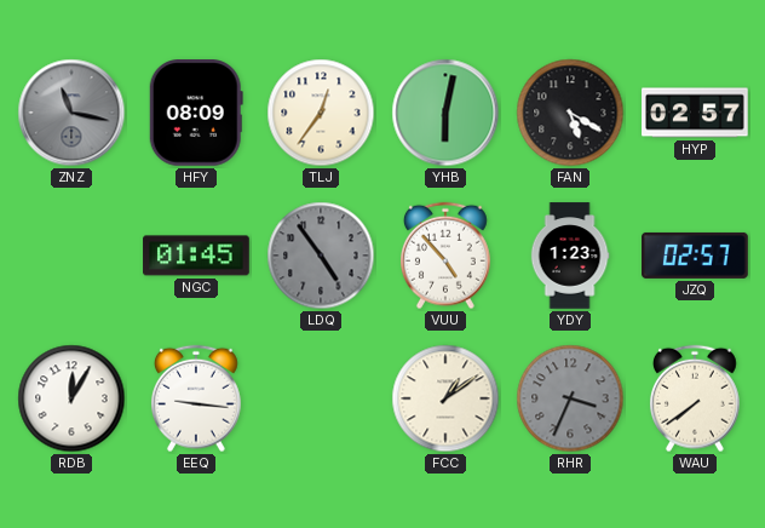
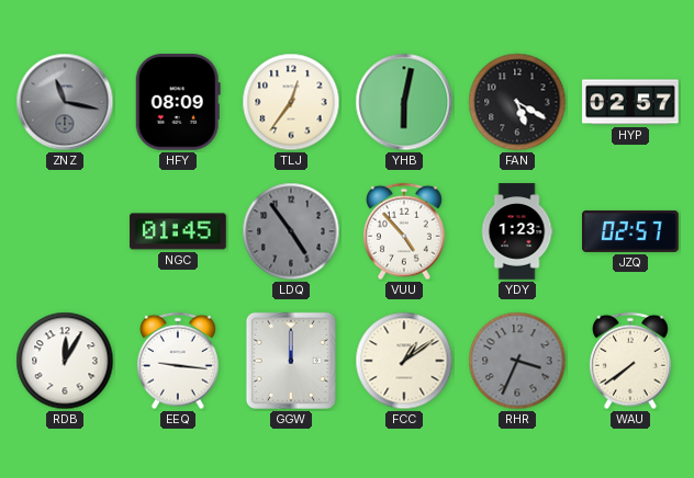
GGW: none -> 12:00
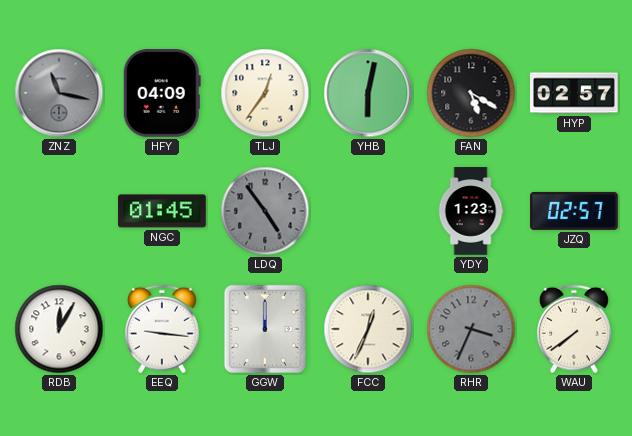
HFY: 08:09 -> 04:09
VUU: 4:53 -> none
FCC: 1:09 -> 12:34
